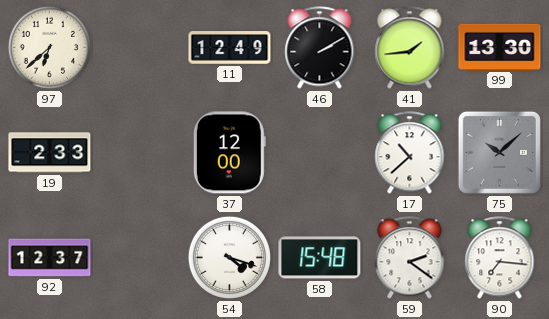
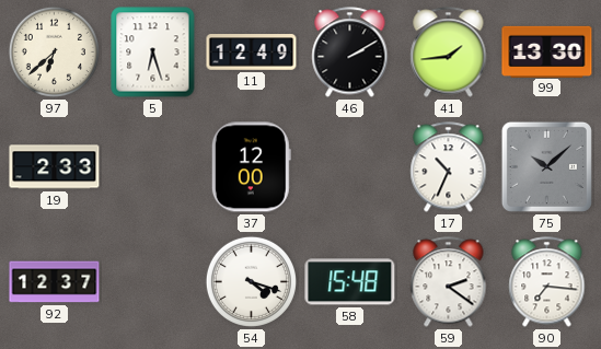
5: none -> 6:27
17: 10:38 -> 10:34
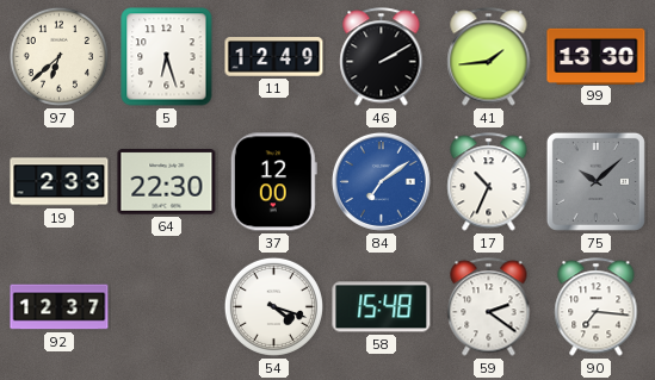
64: none -> 22:30
84: none -> 7:09
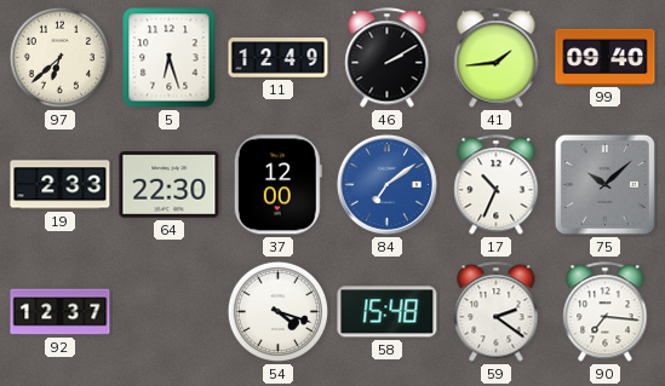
99: 13:30 -> 09:40
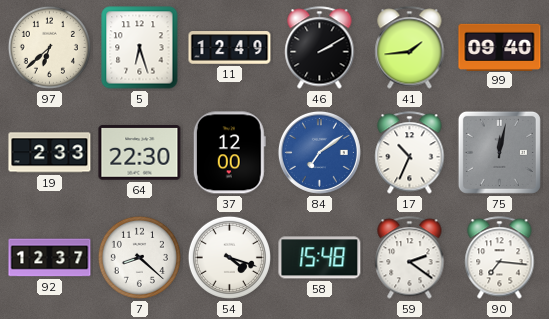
75: 10:08 -> 12:02
7: none -> 8:22
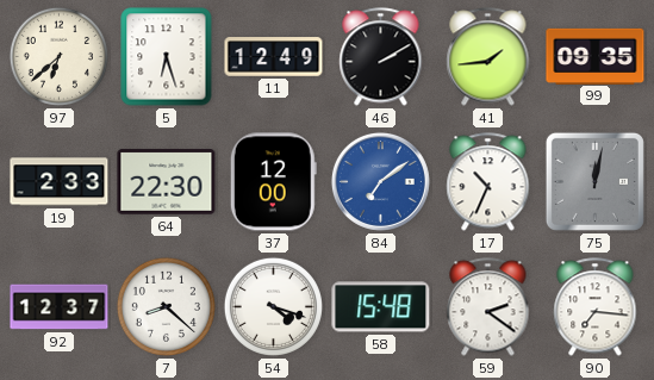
99: 09:40 -> 09:35
